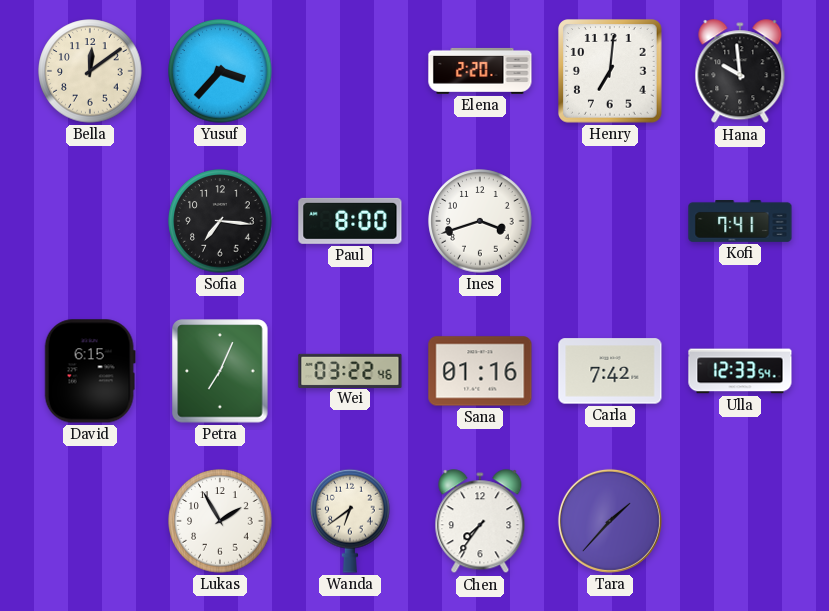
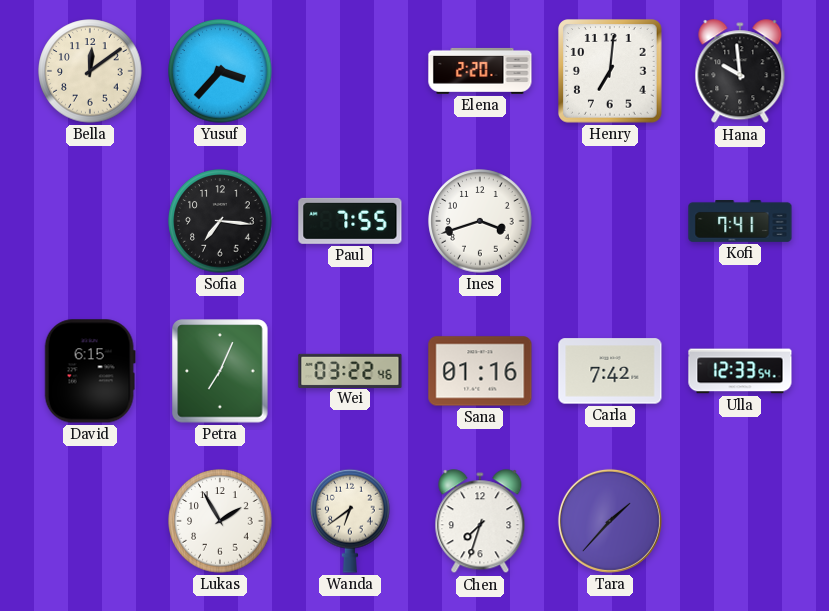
Paul: 8:00 -> 7:55
Chen: 7:36 -> 7:33
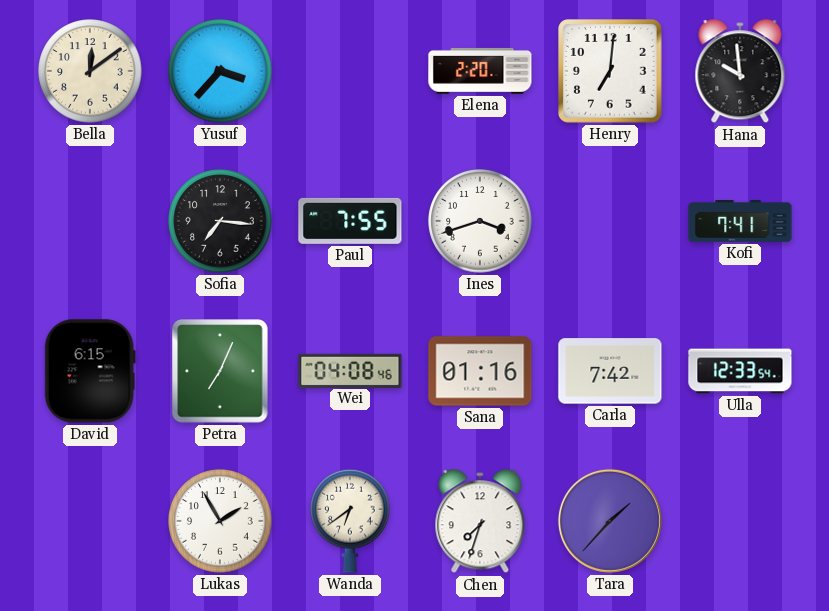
Wei: 03:22 -> 04:08
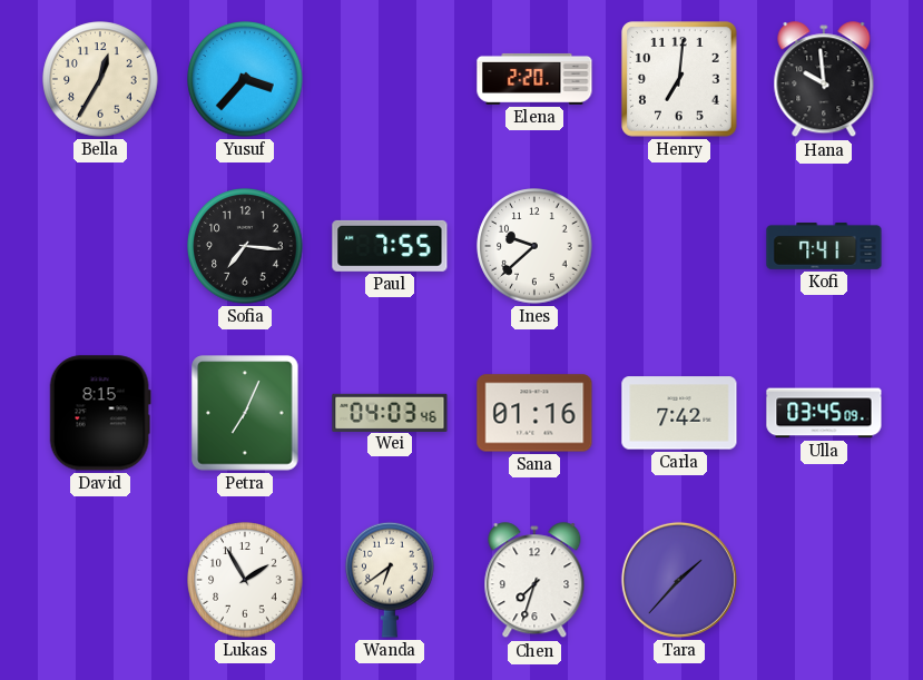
Bella: 12:09 -> 12:35
Ines: 3:42 -> 9:38
David: 6:15 -> 8:15
Wei: 04:08 -> 04:03
Ulla: 12:33 -> 03:45
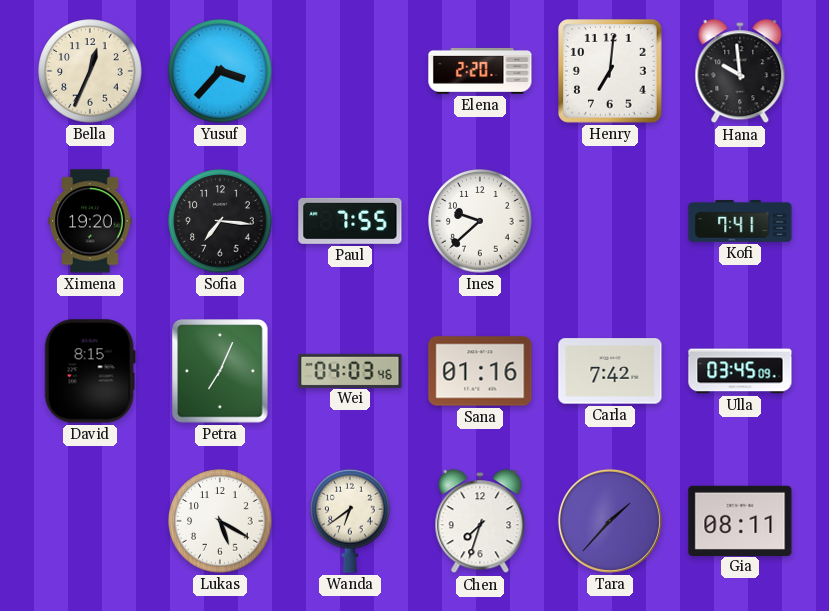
Bella: 12:35 -> 12:34
Ximena: none -> 19:20
Lukas: 1:55 -> 5:20
Gia: none -> 08:11
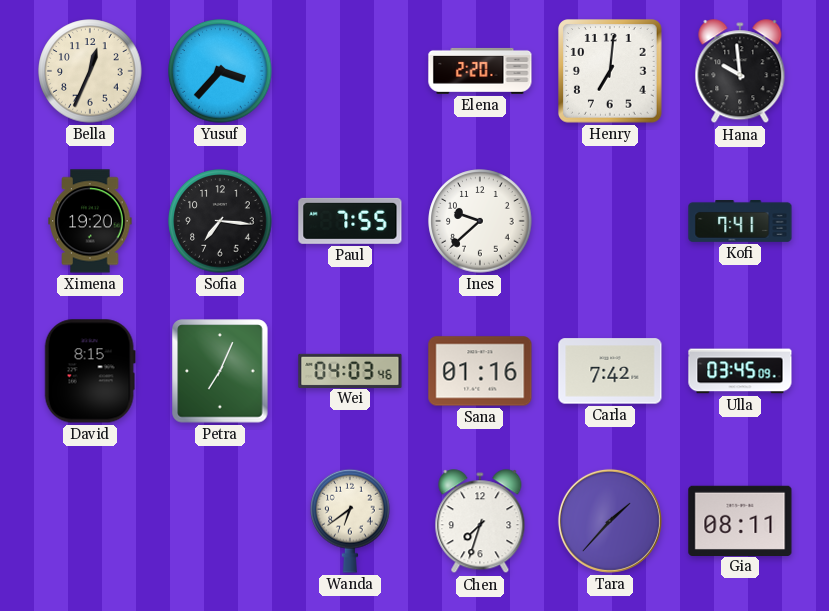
Lukas: 5:20 -> none
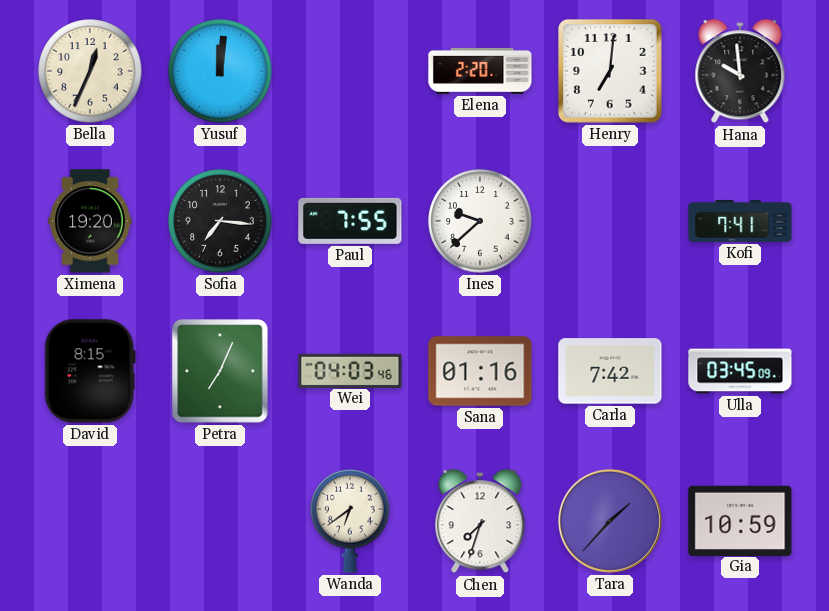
Yusuf: 3:37 -> 12:01
Gia: 08:11 -> 10:59
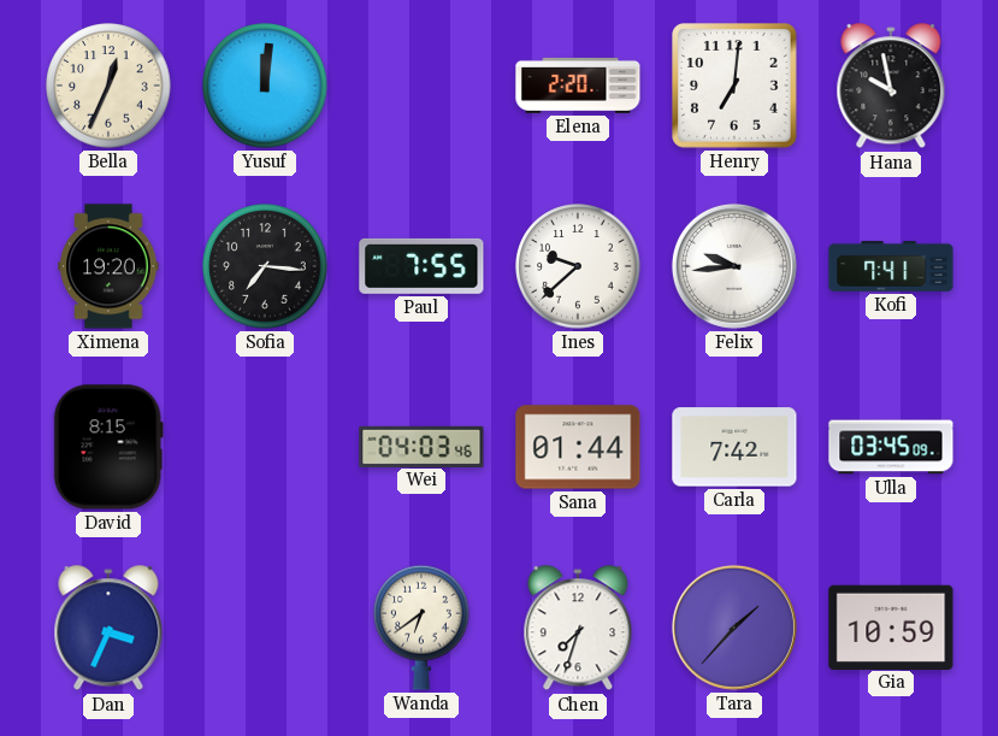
Hana: 9:59 -> 9:58
Felix: none -> 9:44
Petra: 7:04 -> none
Sana: 01:16 -> 01:44
Dan: none -> 3:34
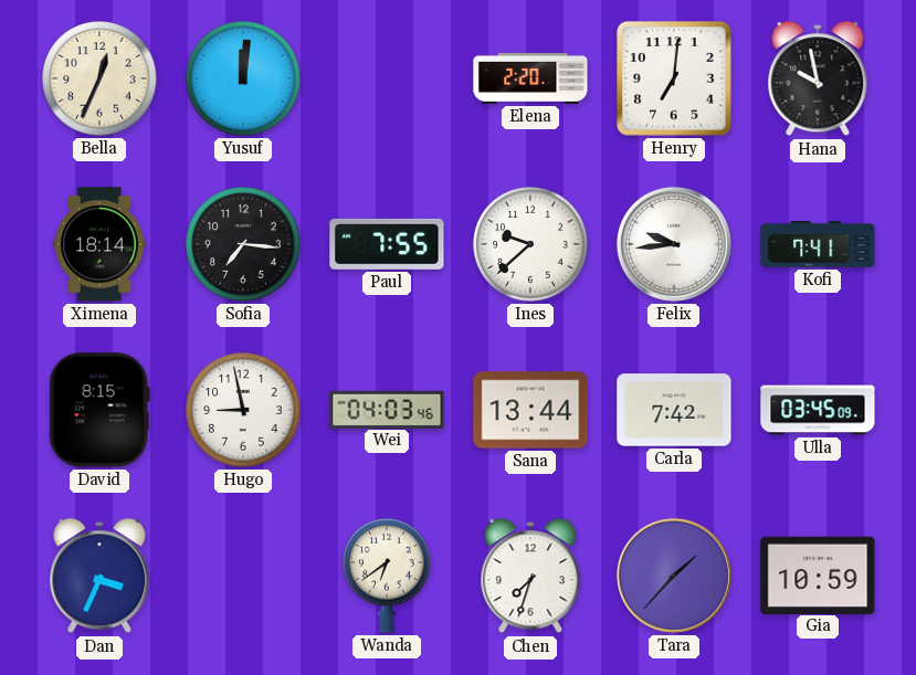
Ximena: 19:20 -> 18:14
Hugo: none -> 8:58
Sana: 01:44 -> 13:44
